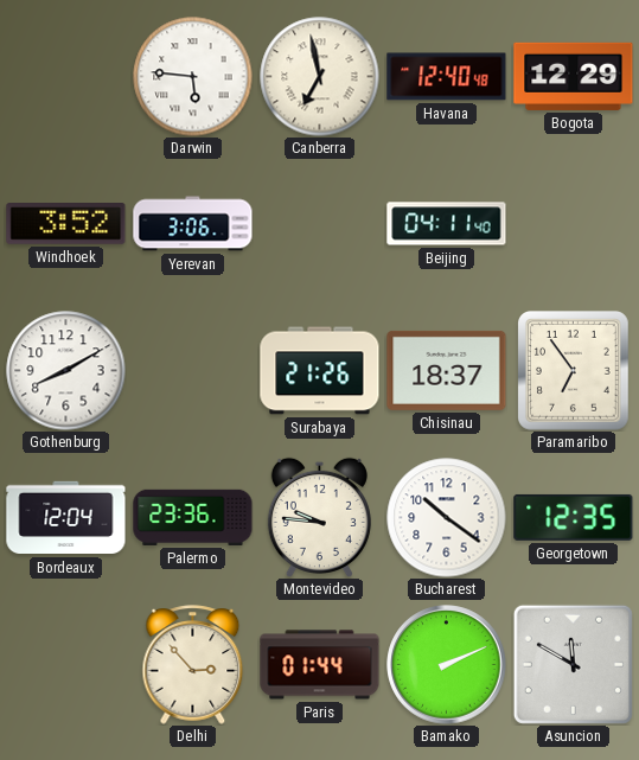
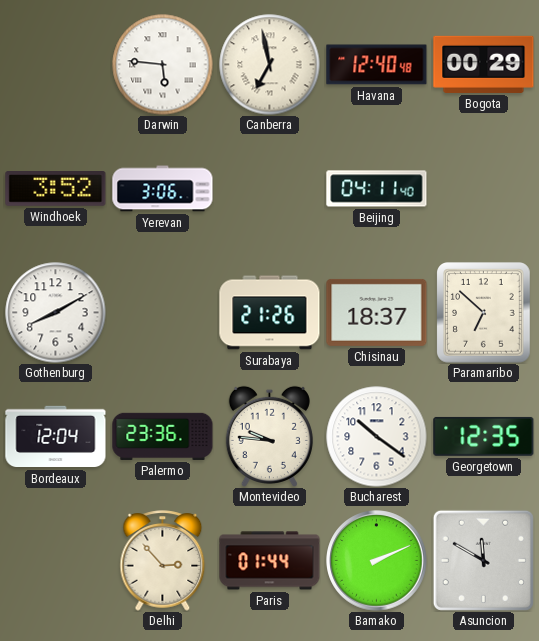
Bogota: 12:29 -> 00:29
Paramaribo: 6:54 -> 6:52
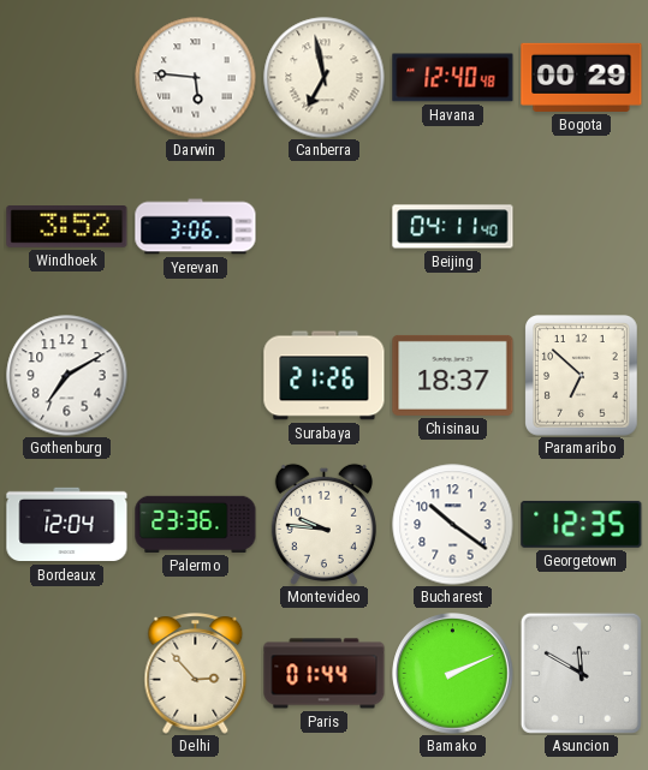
Gothenburg: 8:10 -> 7:10
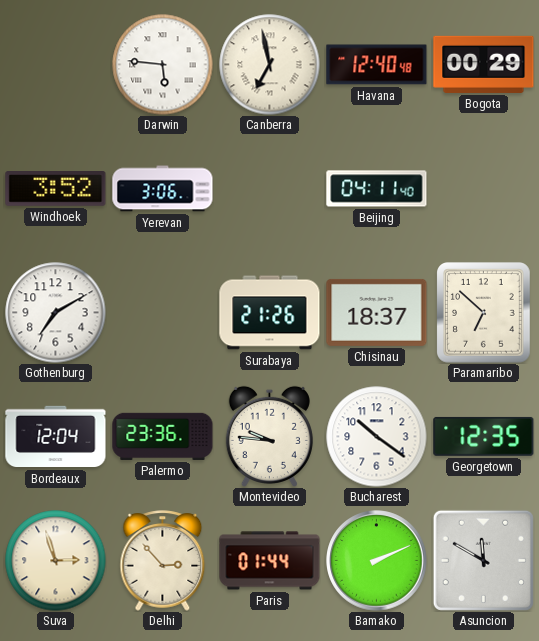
Suva: none -> 2:57
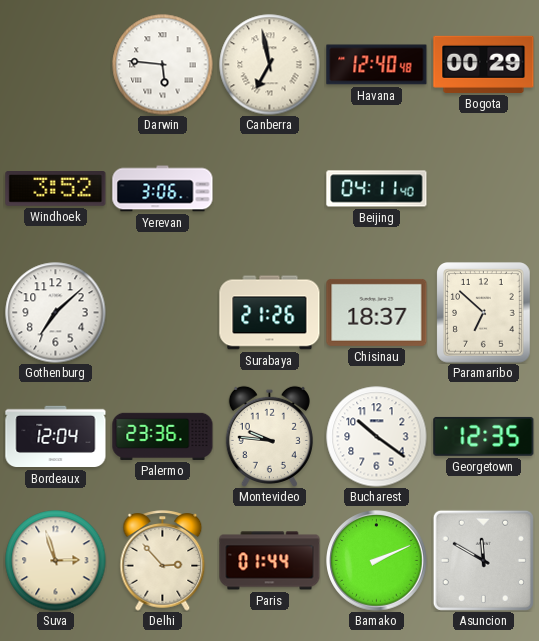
Gothenburg: 7:10 -> 7:08
